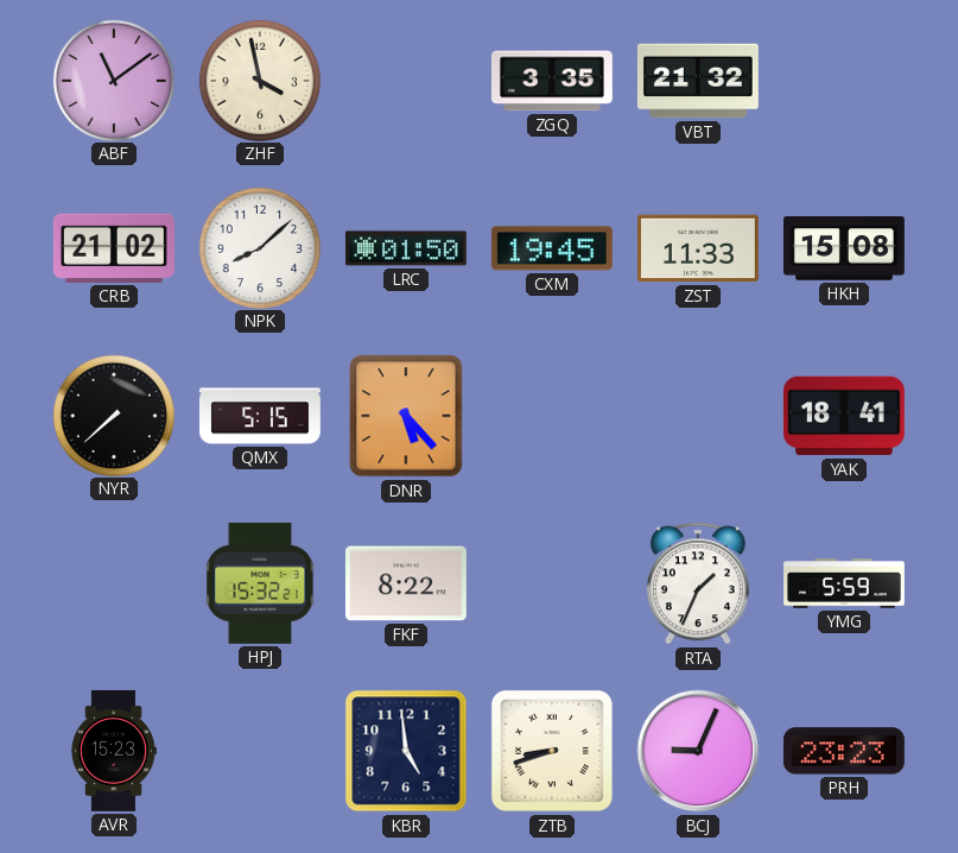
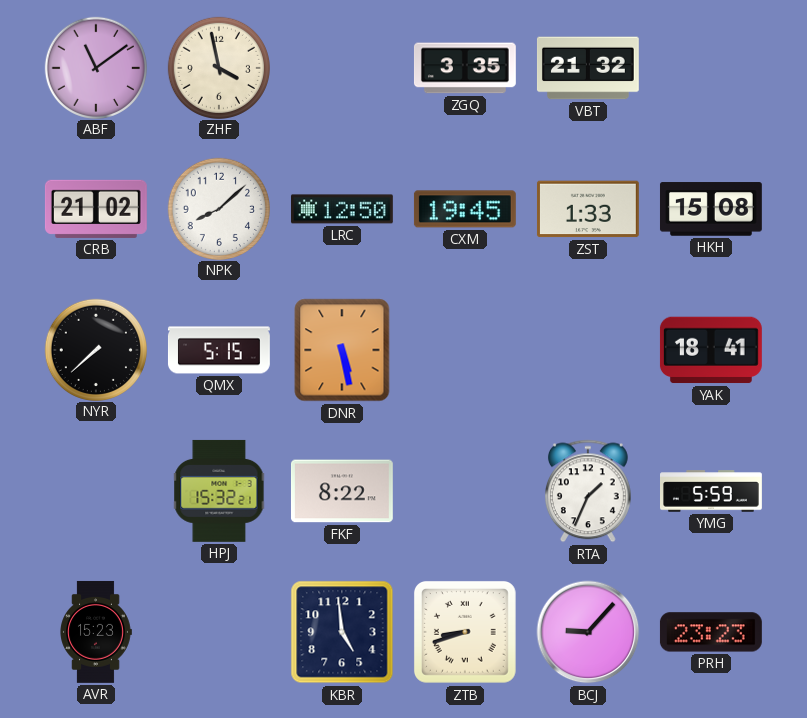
LRC: 01:50 -> 12:50
ZST: 11:33 -> 1:33
DNR: 5:23 -> 5:28
BCJ: 9:04 -> 9:07
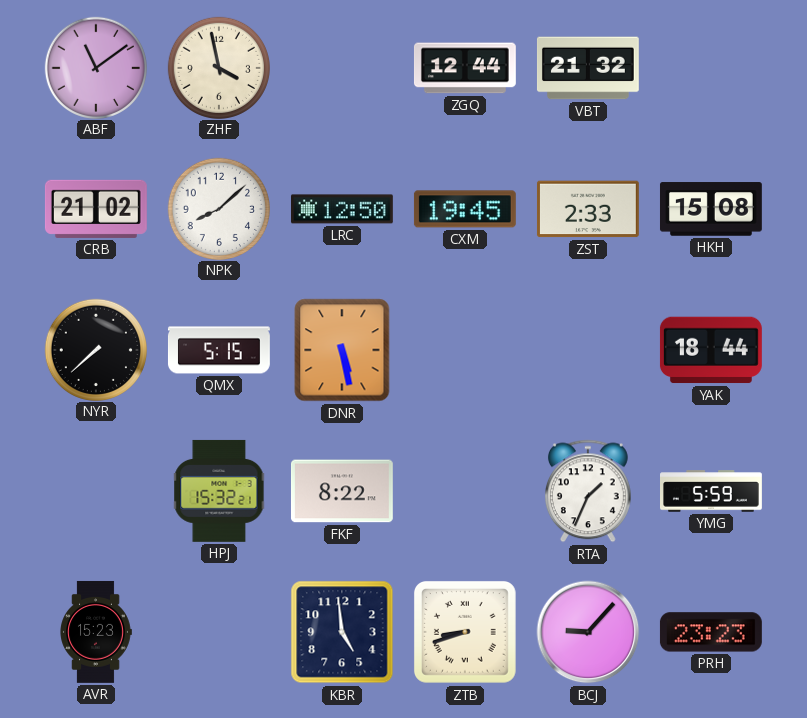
ZGQ: 3:35 -> 12:44
ZST: 1:33 -> 2:33
YAK: 18:41 -> 18:44
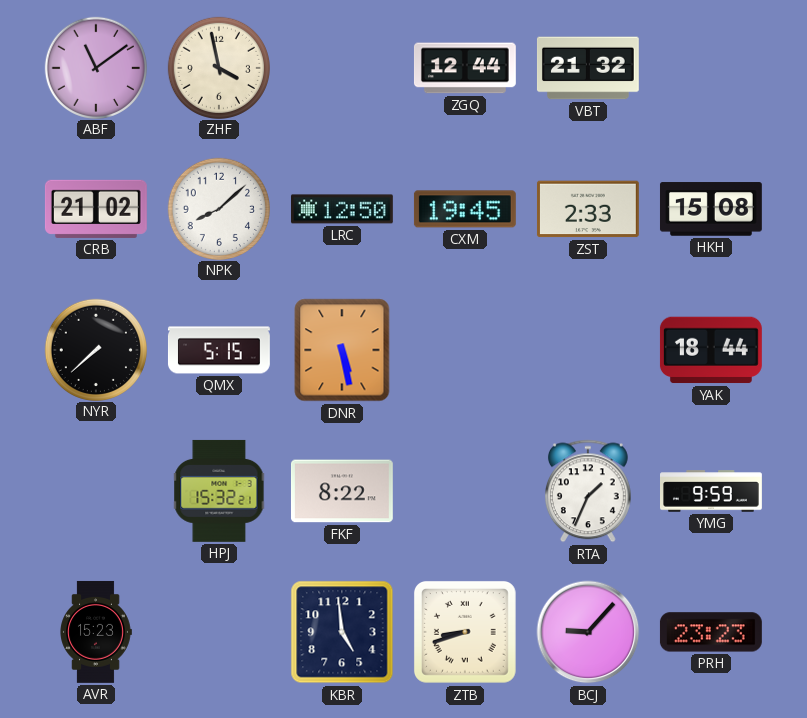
YMG: 5:59 -> 9:59
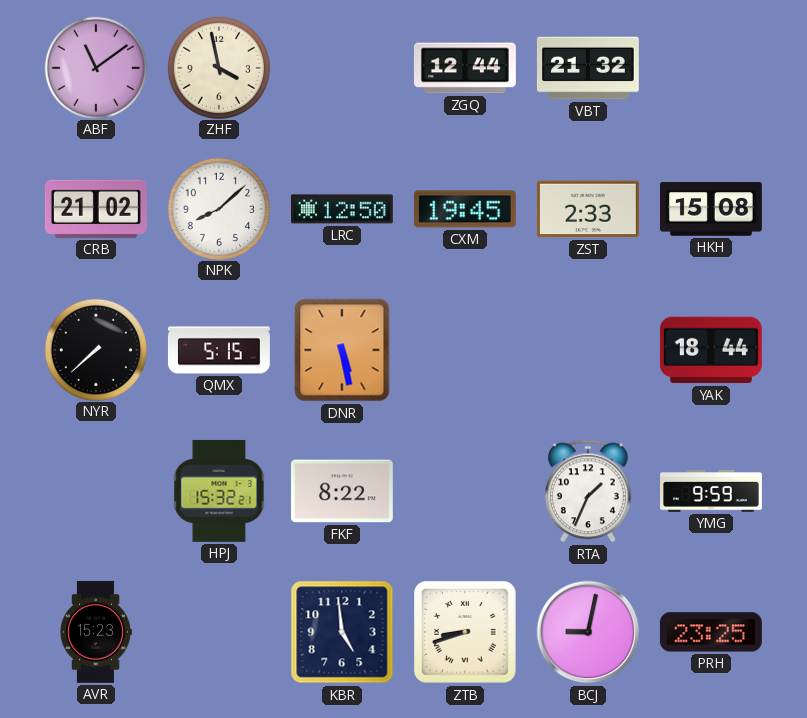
BCJ: 9:07 -> 9:02
PRH: 23:23 -> 23:25
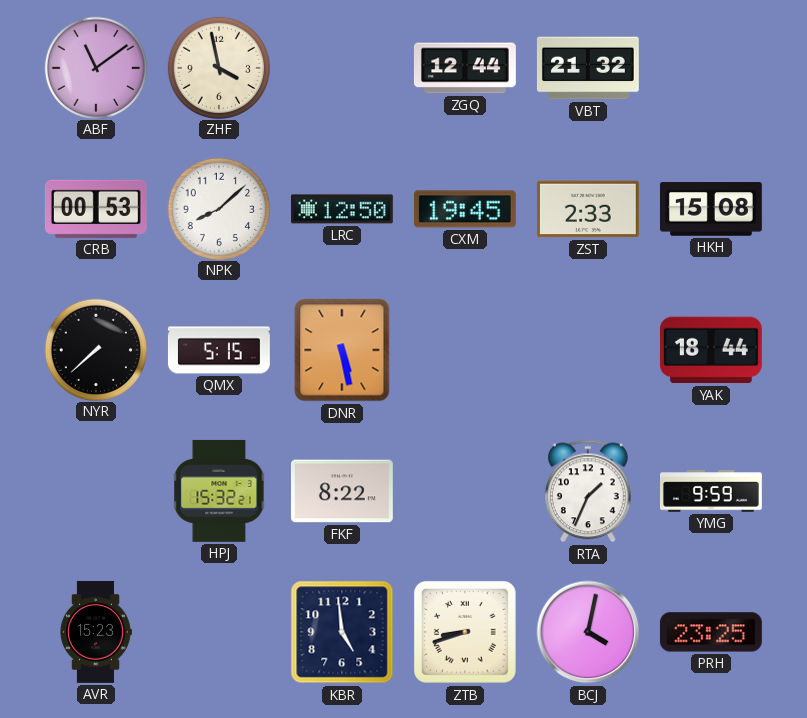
CRB: 21:02 -> 00:53
BCJ: 9:02 -> 4:02
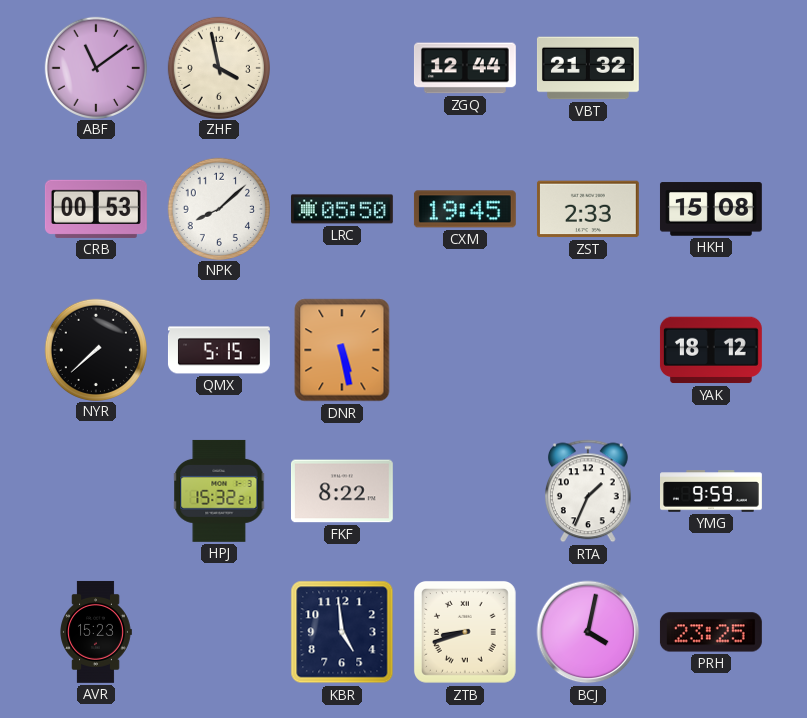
LRC: 12:50 -> 05:50
YAK: 18:44 -> 18:12
